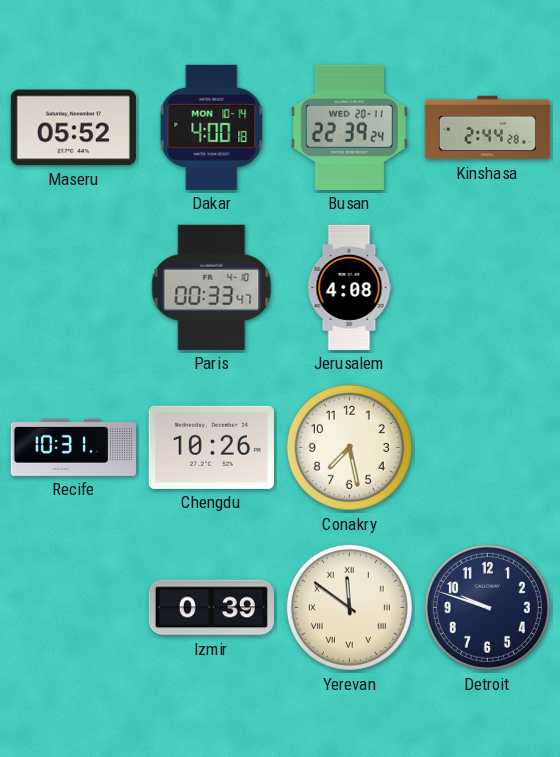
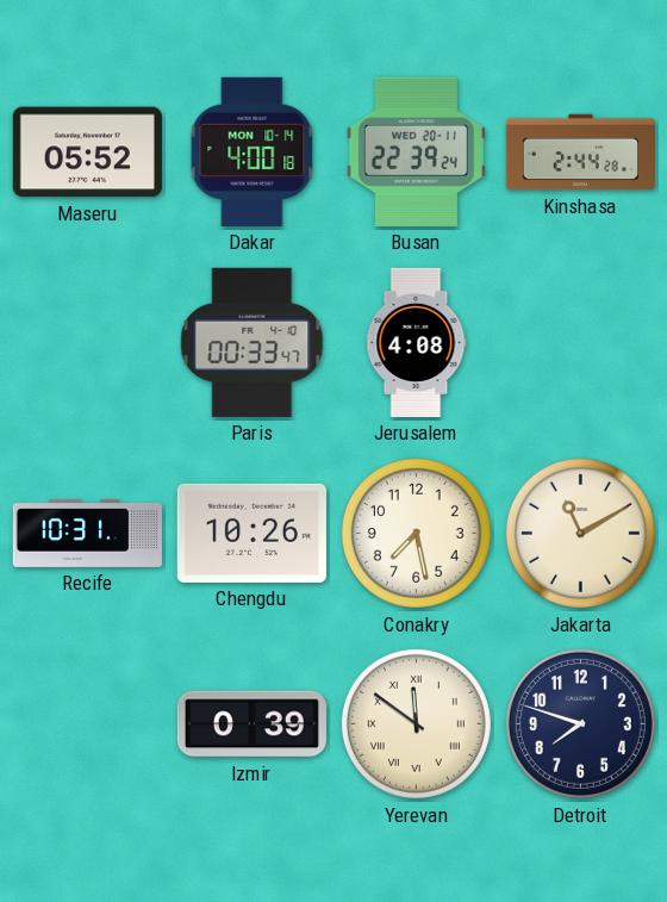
Jakarta: none -> 11:10
Detroit: 9:48 -> 7:48
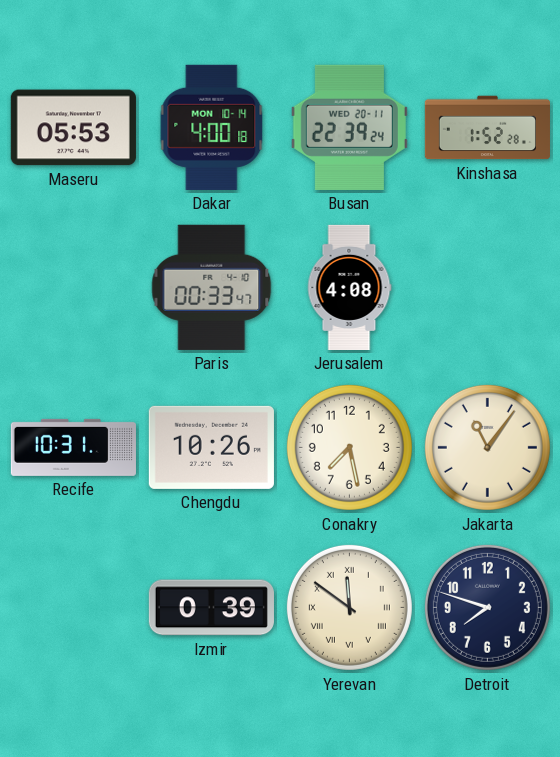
Maseru: 05:52 -> 05:53
Kinshasa: 2:44 -> 1:52
Jakarta: 11:10 -> 11:06
